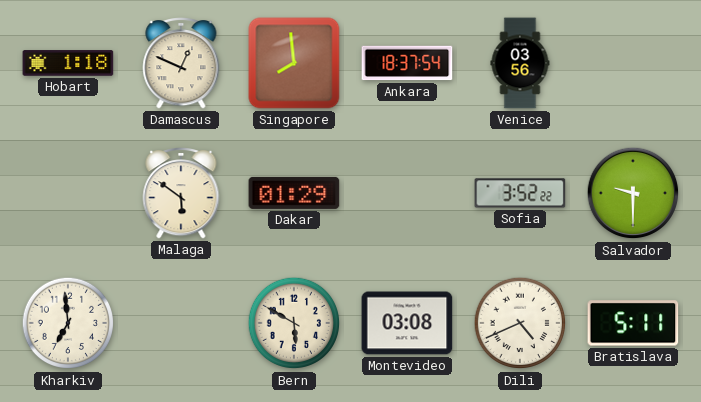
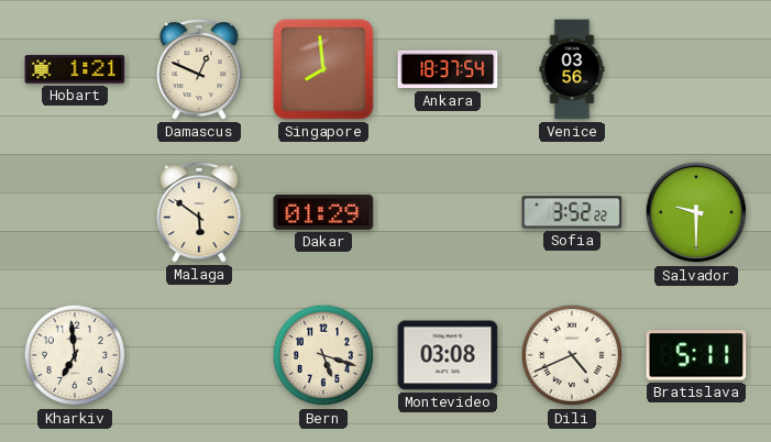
Hobart: 1:18 -> 1:21
Bern: 5:50 -> 5:18
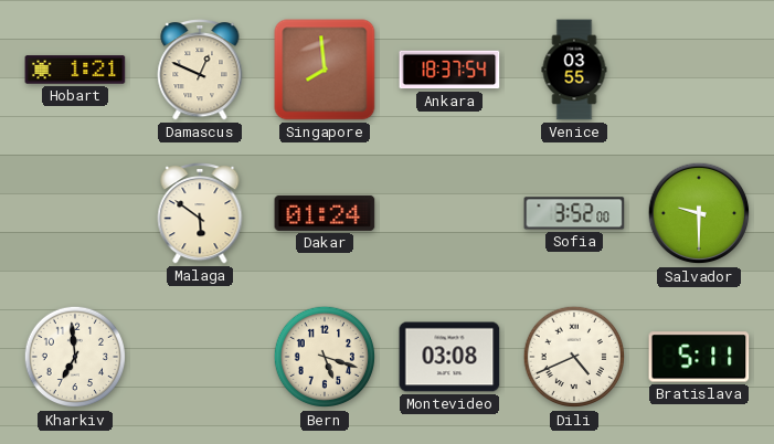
Venice: 03:56 -> 03:55
Dakar: 01:29 -> 01:24
Sofia: 3:52:22 -> 3:52:00
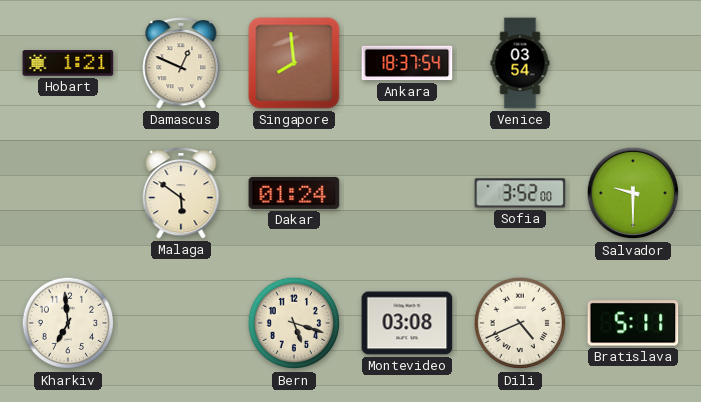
Venice: 03:55 -> 03:54
